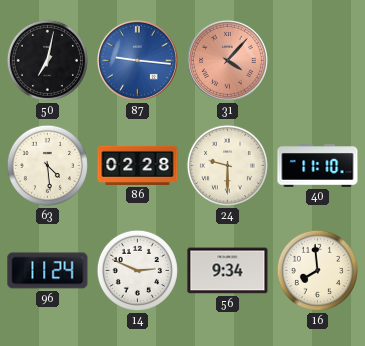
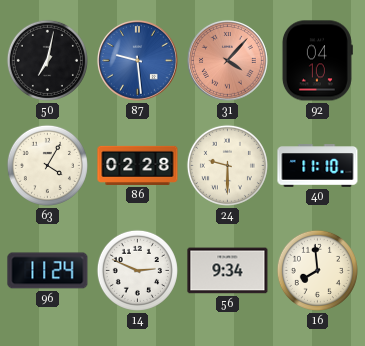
87: 9:16 -> 9:29
92: none -> 04:10
63: 4:29 -> 4:05
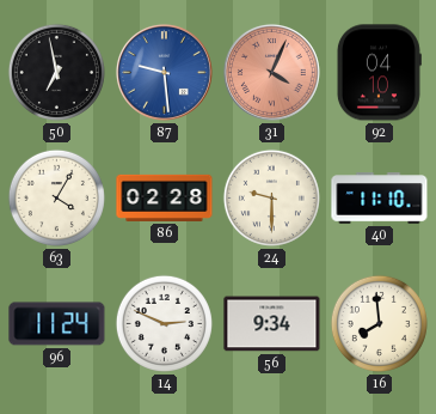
50: 7:02 -> 6:58
31: 4:07 -> 4:04
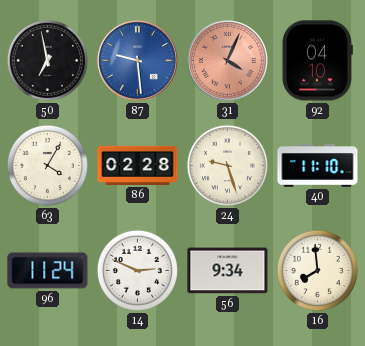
24: 9:30 -> 9:27
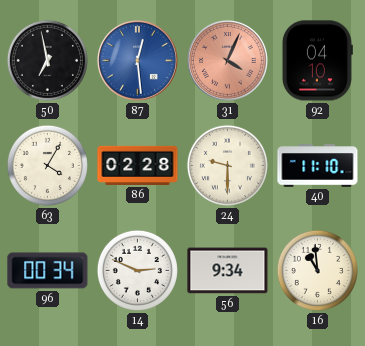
87: 9:29 -> 12:29
24: 9:27 -> 9:30
96: 11:24 -> 00:34
16: 7:59 -> 10:59
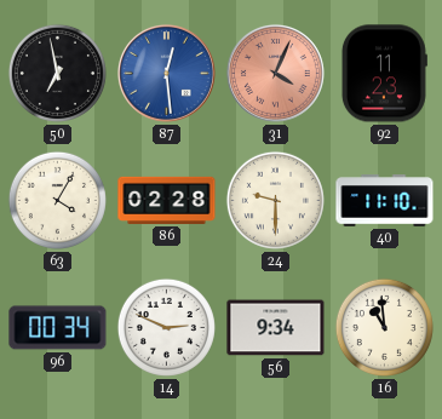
92: 04:10 -> 11:23
